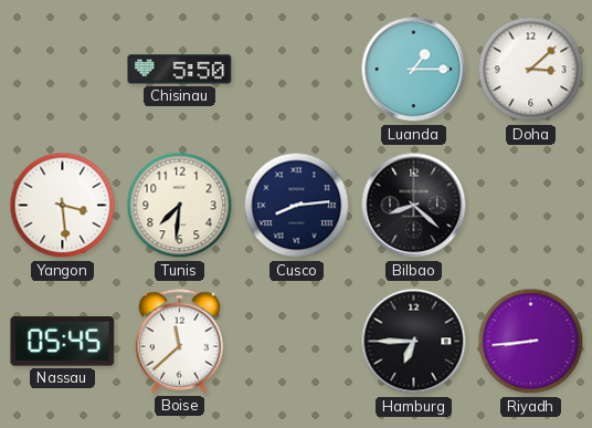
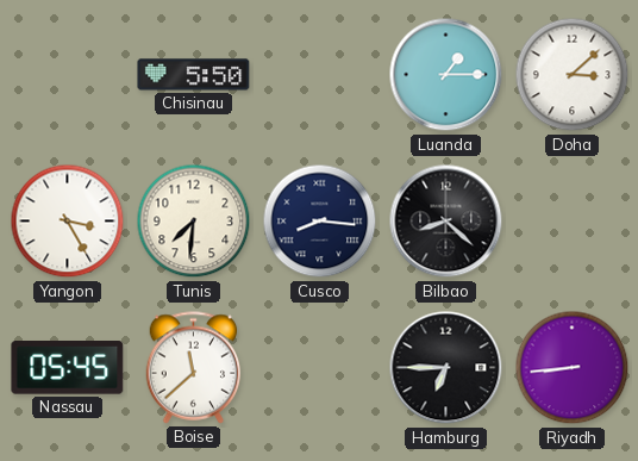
Yangon: 3:29 -> 3:25
Cusco: 8:14 -> 8:16
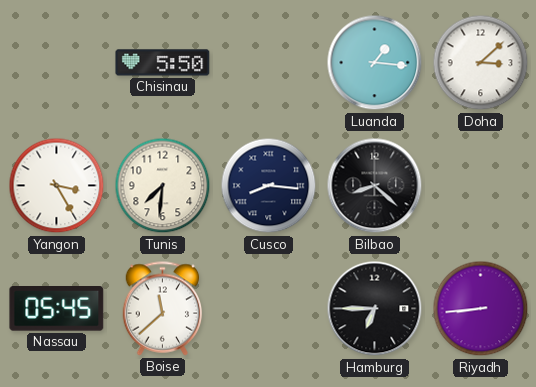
Luanda: 1:15 -> 1:16
